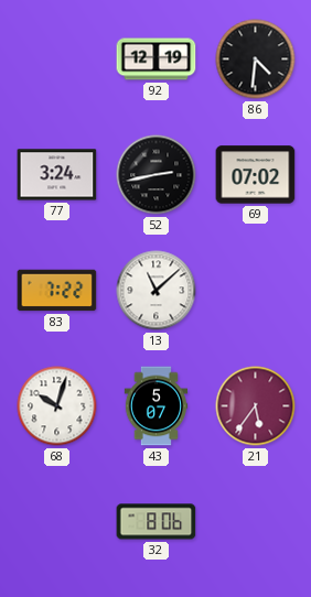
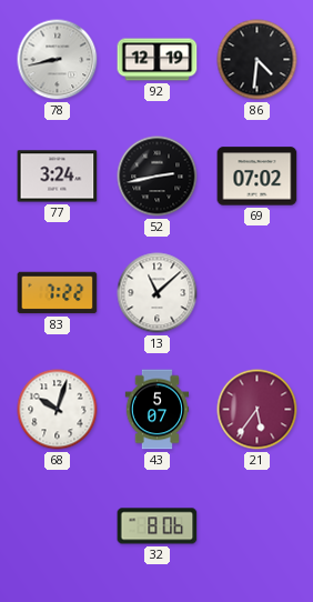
78: none -> 8:43
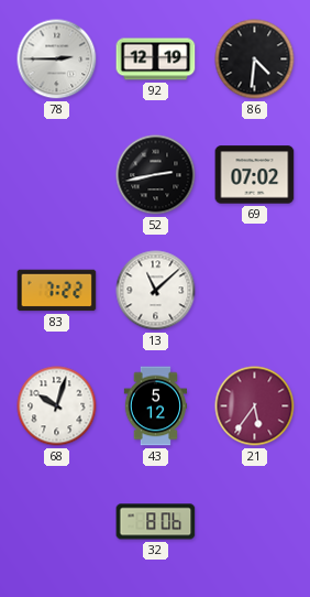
78: 8:43 -> 2:45
77: 3:24 -> none
43: 5:07 -> 5:12
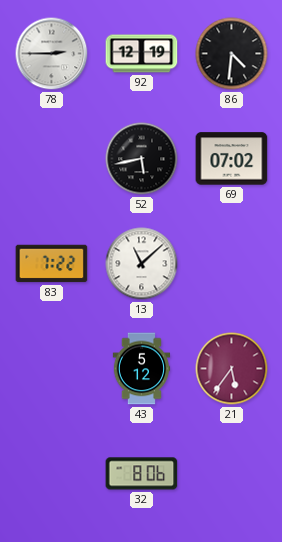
52: 2:43 -> 5:43
68: 10:03 -> none
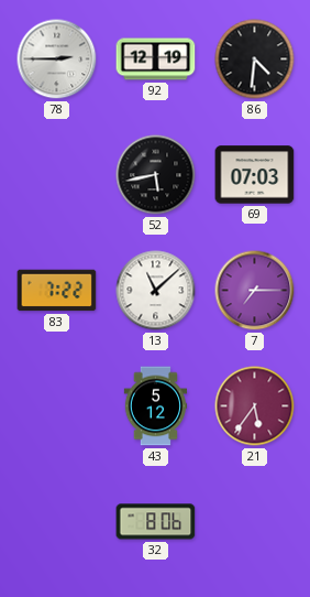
69: 07:02 -> 07:03
7: none -> 7:15
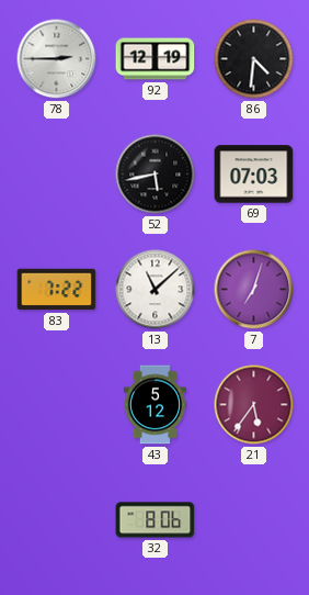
7: 7:15 -> 7:03
